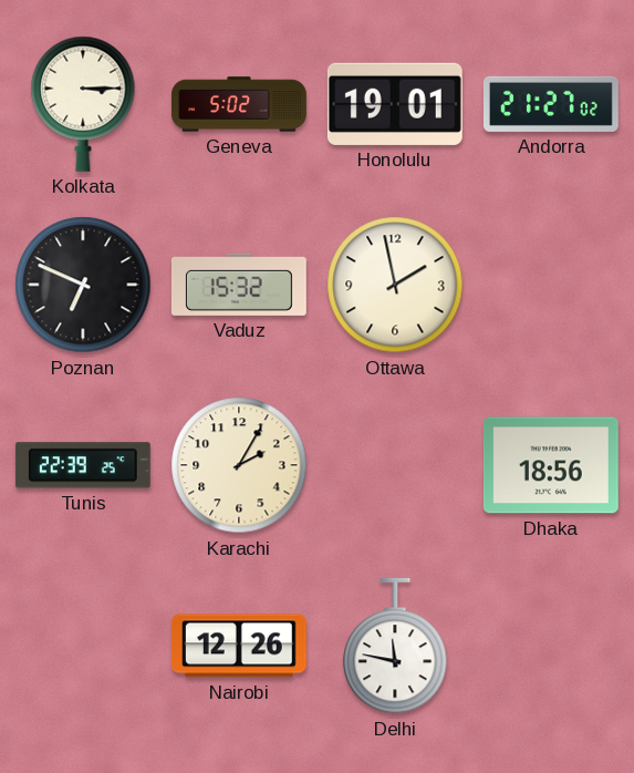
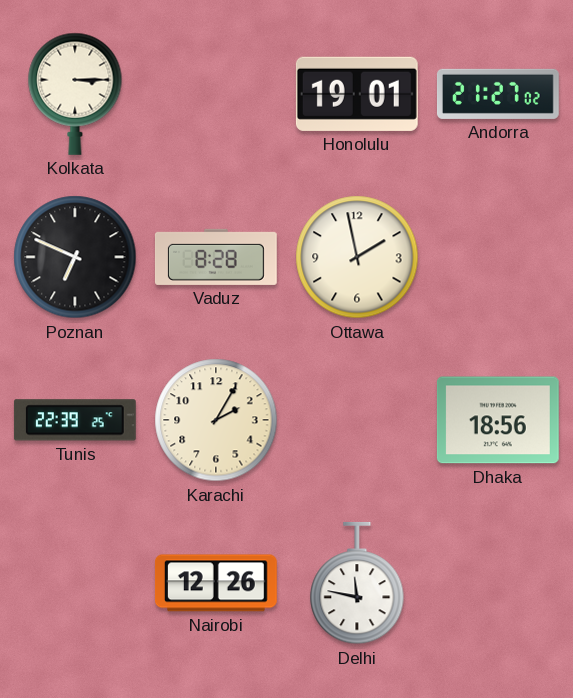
Geneva: 5:02 -> none
Vaduz: 15:32 -> 8:28
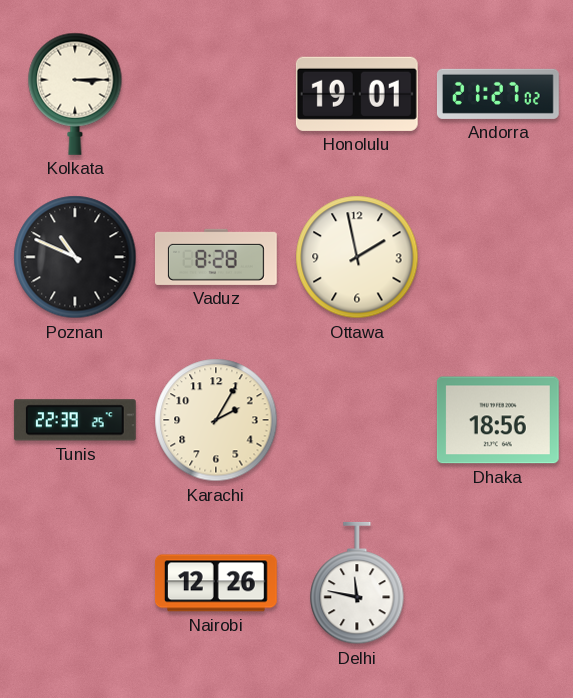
Poznan: 6:49 -> 10:49
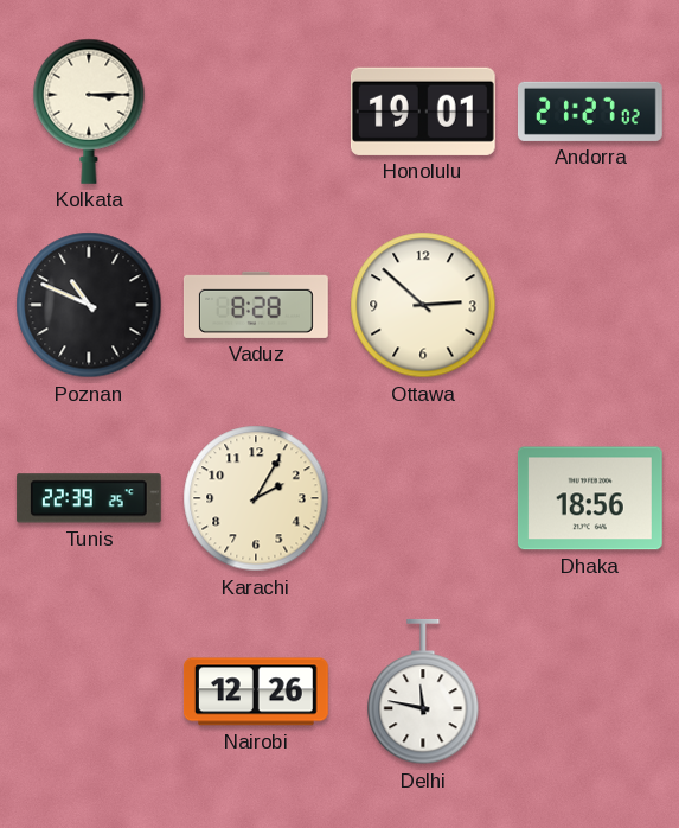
Ottawa: 1:58 -> 2:52
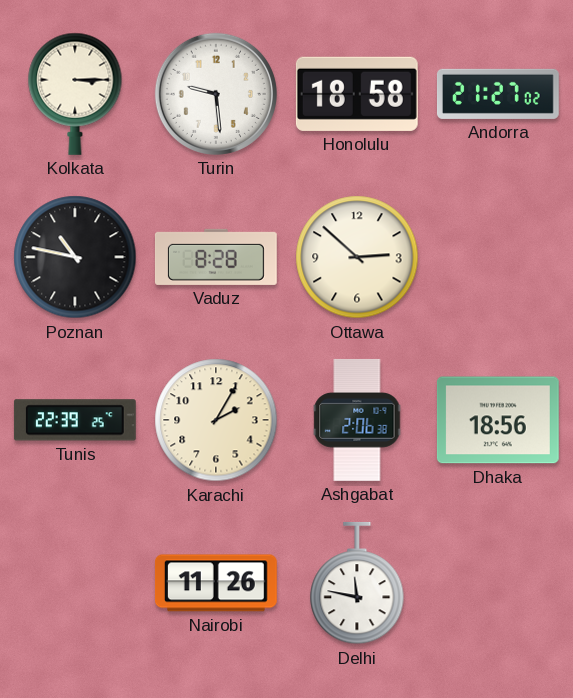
Turin: none -> 9:29
Honolulu: 19:01 -> 18:58
Poznan: 10:49 -> 10:47
Ashgabat: none -> 2:06
Nairobi: 12:26 -> 11:26
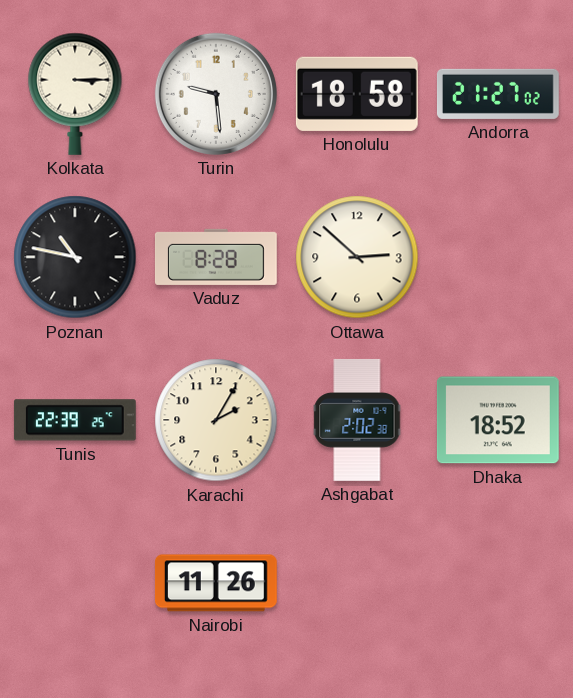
Ashgabat: 2:06 -> 2:02
Dhaka: 18:56 -> 18:52
Delhi: 11:47 -> none
